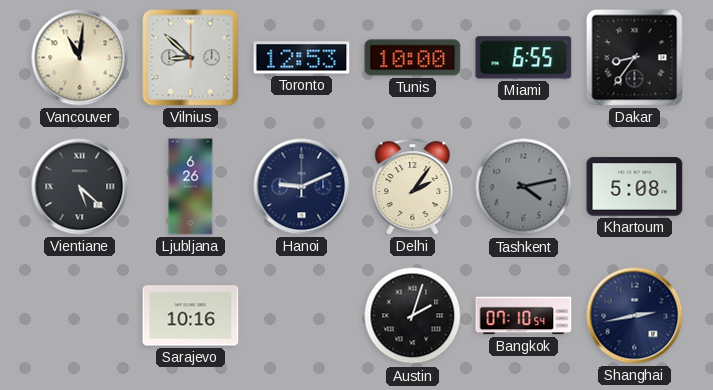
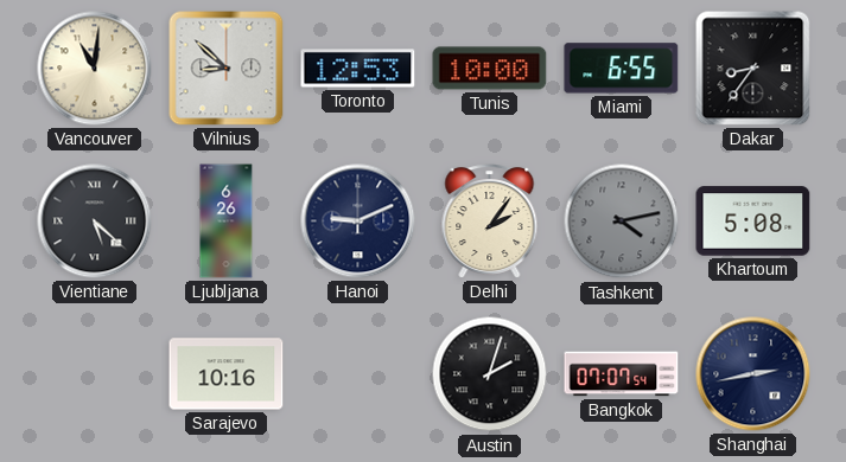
Bangkok: 07:10 -> 07:07
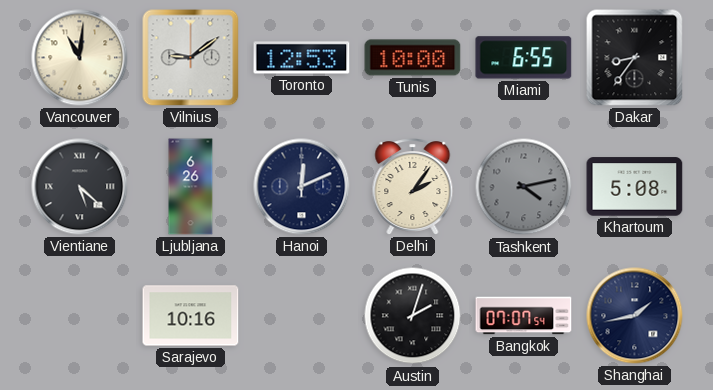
Vilnius: 8:52 -> 9:09
Hanoi: 9:11 -> 12:11
Shanghai: 2:43 -> 1:43
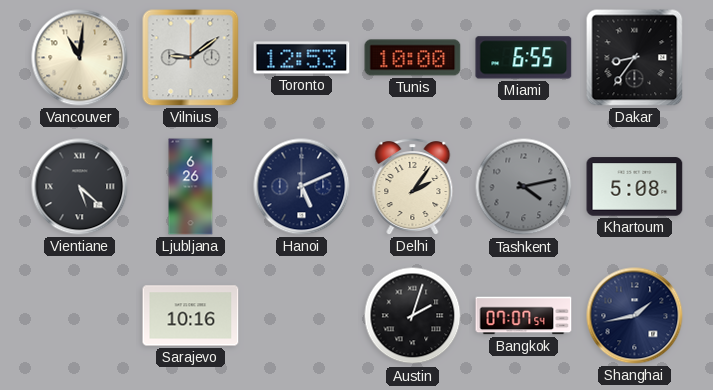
Hanoi: 12:11 -> 5:11
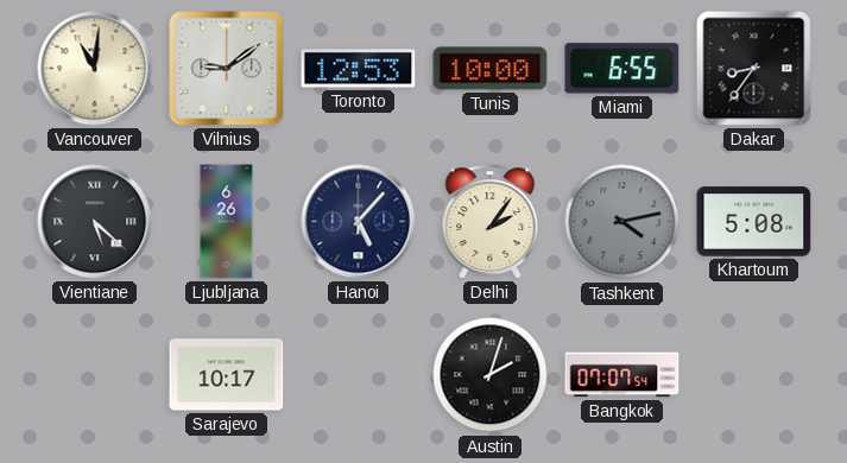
Hanoi: 5:11 -> 5:07
Sarajevo: 10:16 -> 10:17
Shanghai: 1:43 -> none
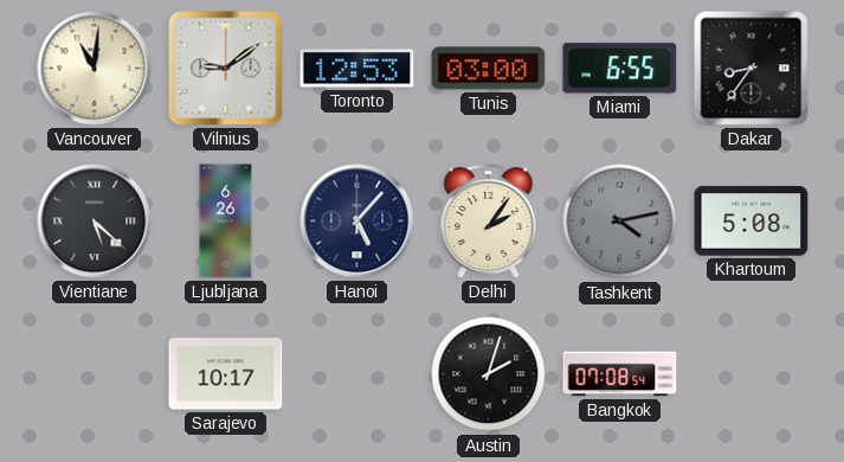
Tunis: 10:00 -> 03:00
Bangkok: 07:07 -> 07:08
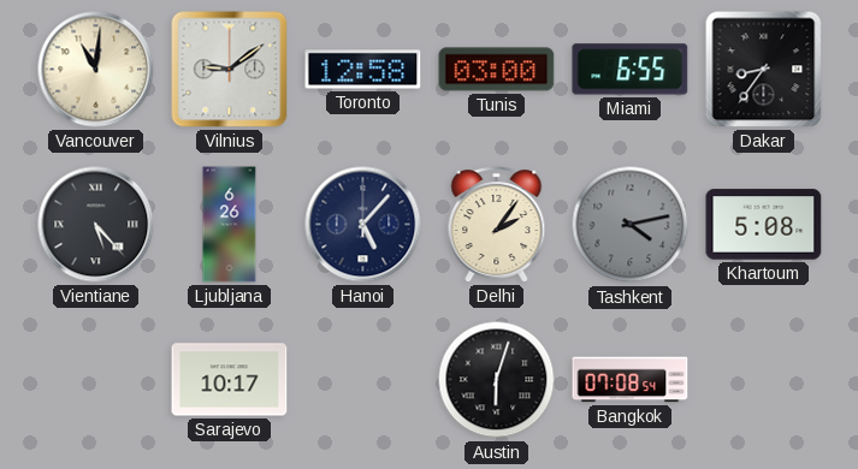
Toronto: 12:53 -> 12:58
Vientiane: 5:22 -> 5:23
Austin: 2:03 -> 6:03
